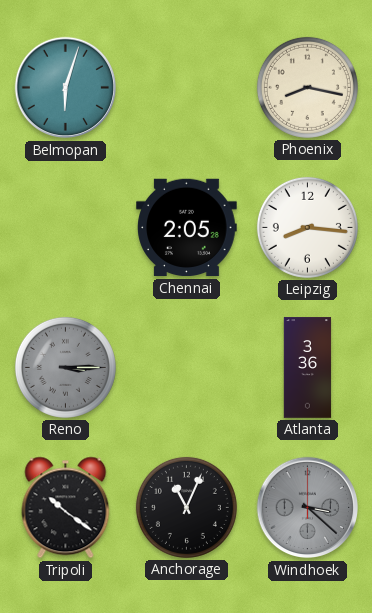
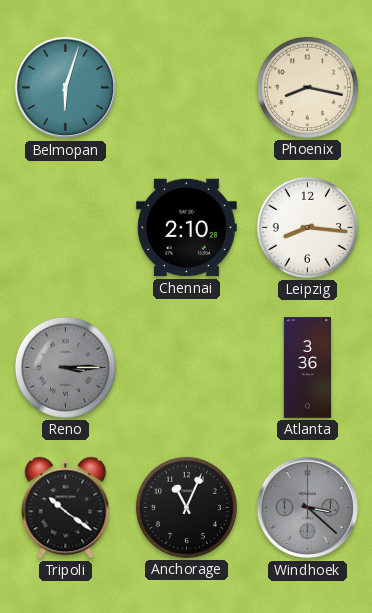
Chennai: 2:05 -> 2:10
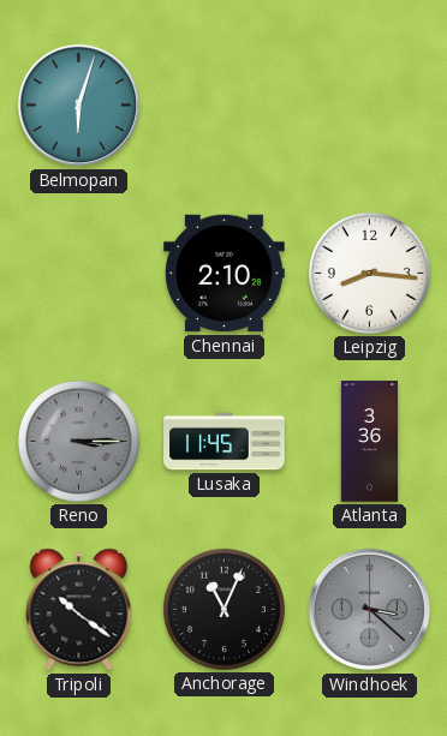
Phoenix: 8:17 -> none
Lusaka: none -> 11:45
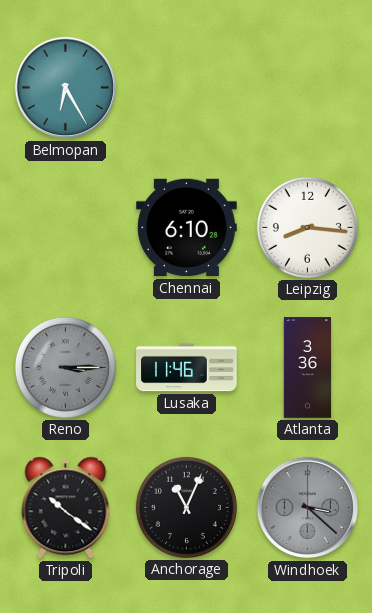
Belmopan: 6:03 -> 6:25
Chennai: 2:10 -> 6:10
Lusaka: 11:45 -> 11:46
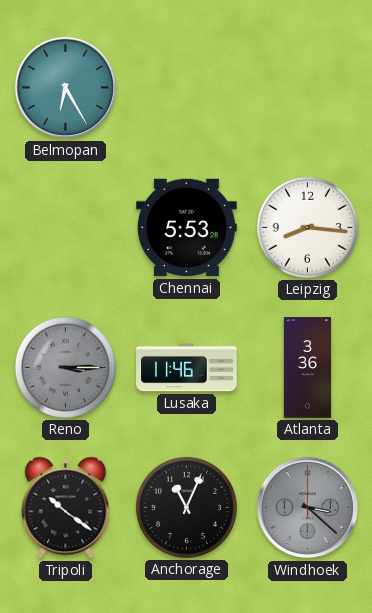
Chennai: 6:10 -> 5:53
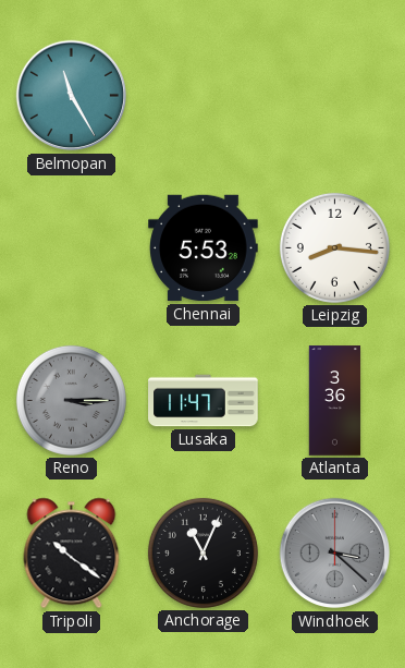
Belmopan: 6:25 -> 11:25
Lusaka: 11:46 -> 11:47
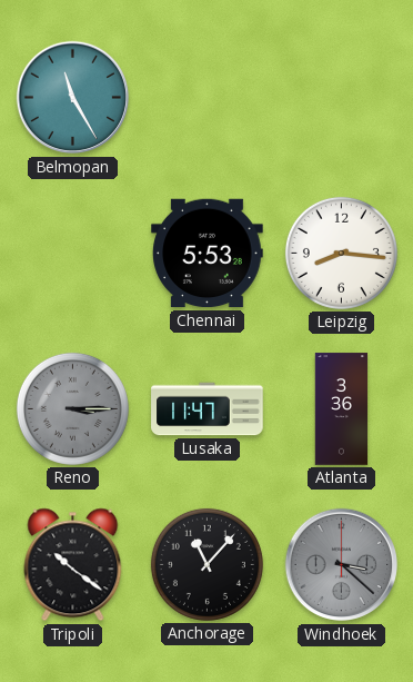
Anchorage: 11:04 -> 11:07
